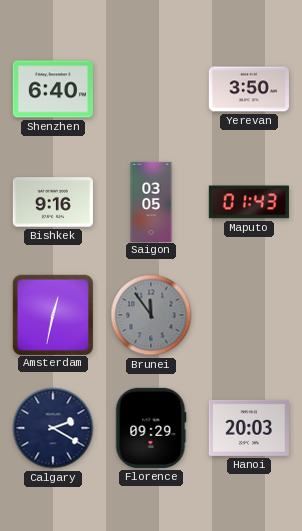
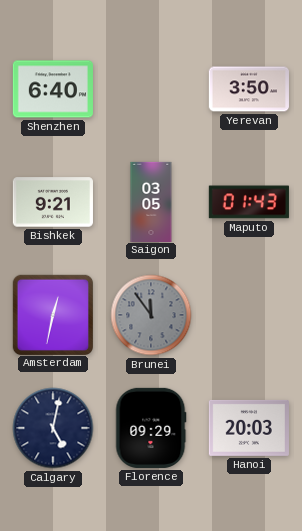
Bishkek: 9:16 -> 9:21
Calgary: 2:20 -> 5:02
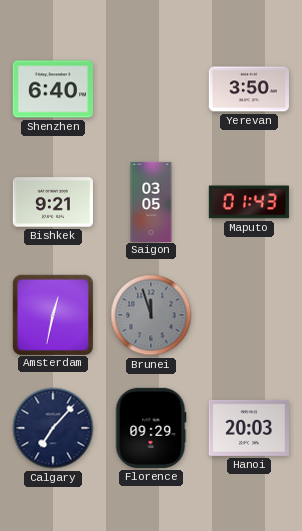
Brunei: 11:54 -> 11:57
Calgary: 5:02 -> 7:07
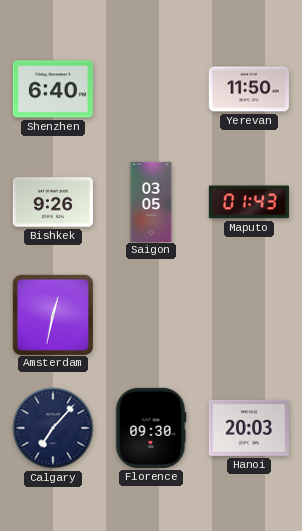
Yerevan: 3:50 -> 11:50
Bishkek: 9:21 -> 9:26
Brunei: 11:57 -> none
Florence: 09:29 -> 09:30
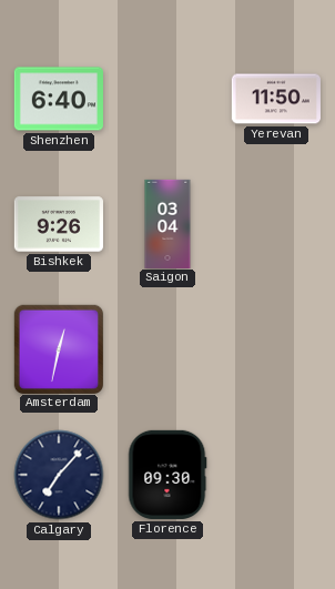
Saigon: 03:05 -> 03:04
Maputo: 01:43 -> none
Hanoi: 20:03 -> none
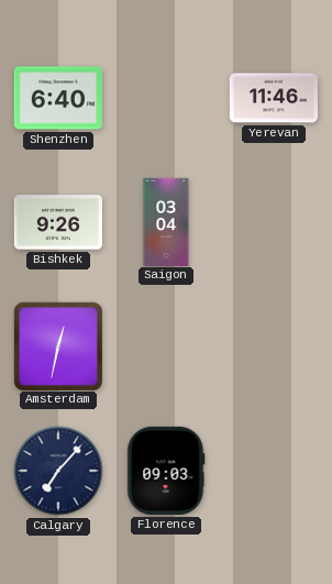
Yerevan: 11:50 -> 11:46
Florence: 09:30 -> 09:03
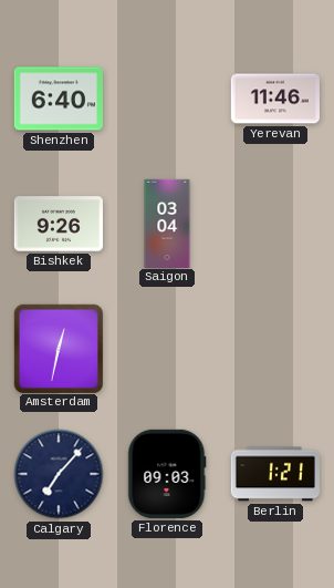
Berlin: none -> 1:21
